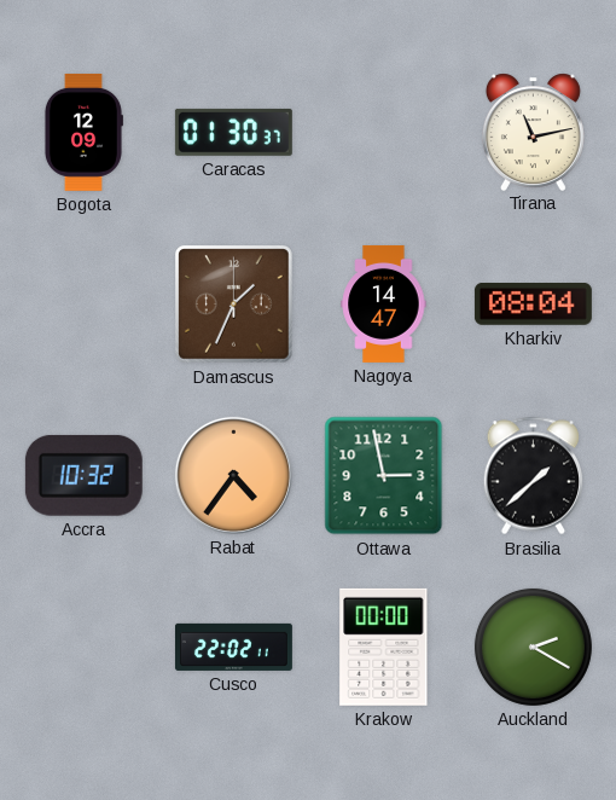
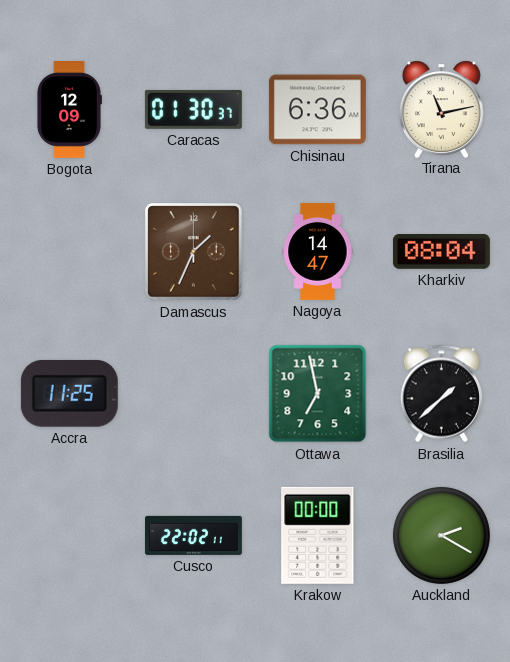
Chisinau: none -> 6:36
Accra: 10:32 -> 11:25
Rabat: 4:36 -> none
Ottawa: 2:58 -> 6:58
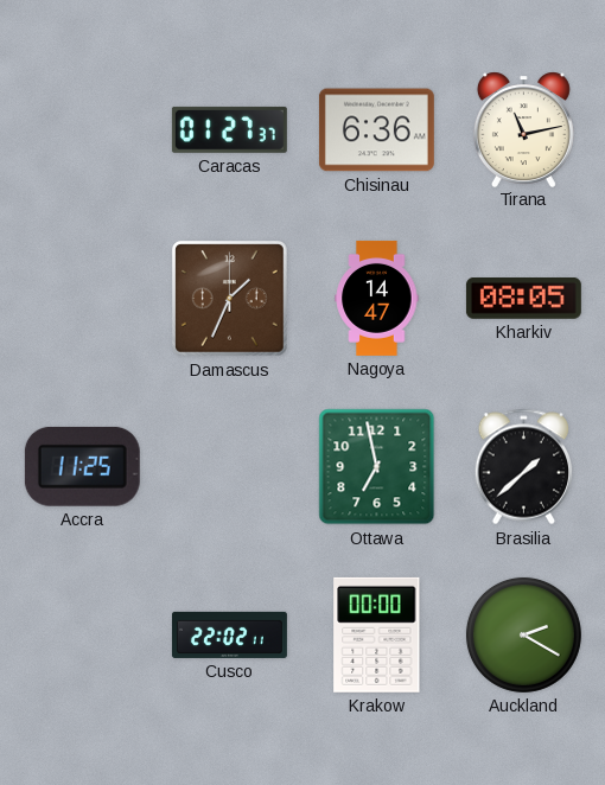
Bogota: 12:09 -> none
Caracas: 01:30 -> 01:27
Kharkiv: 08:04 -> 08:05
